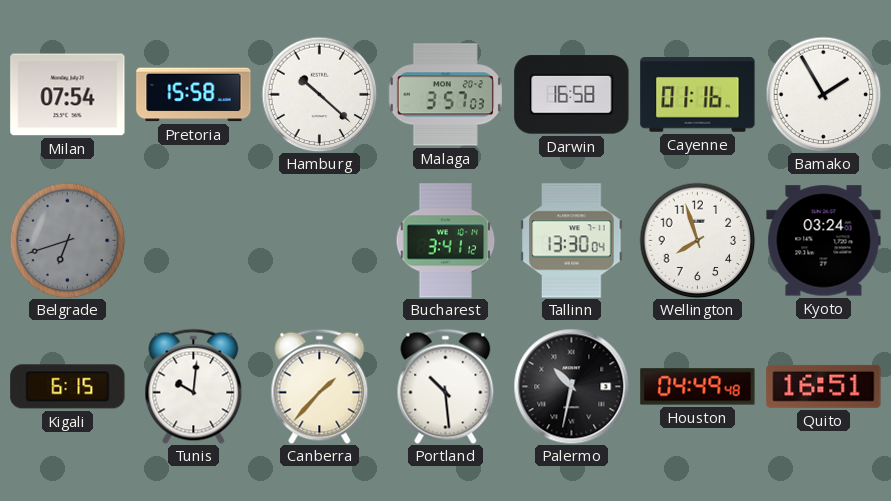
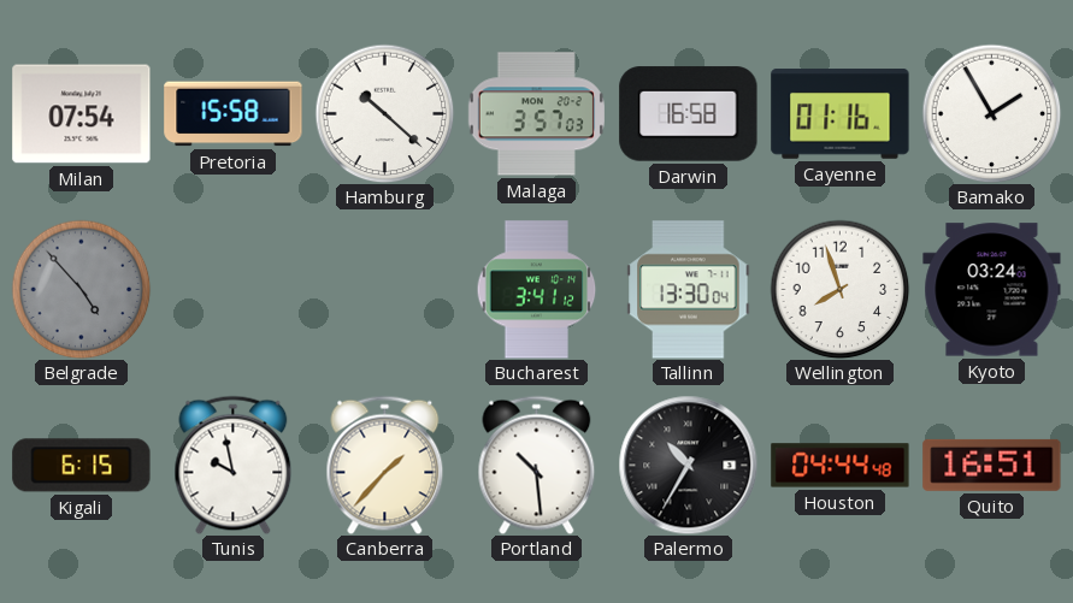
Belgrade: 6:42 -> 4:53
Tunis: 10:01 -> 9:58
Palermo: 10:32 -> 10:35
Houston: 04:49 -> 04:44
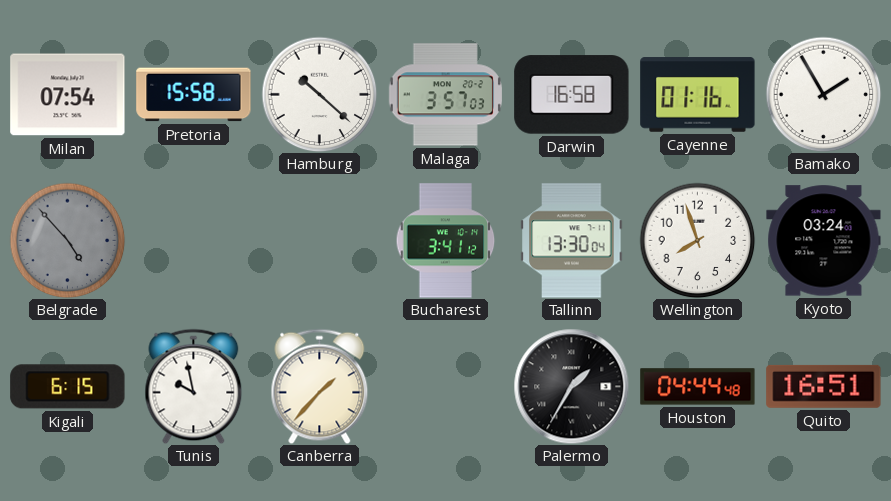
Portland: 10:29 -> none
Palermo: 10:35 -> 1:35
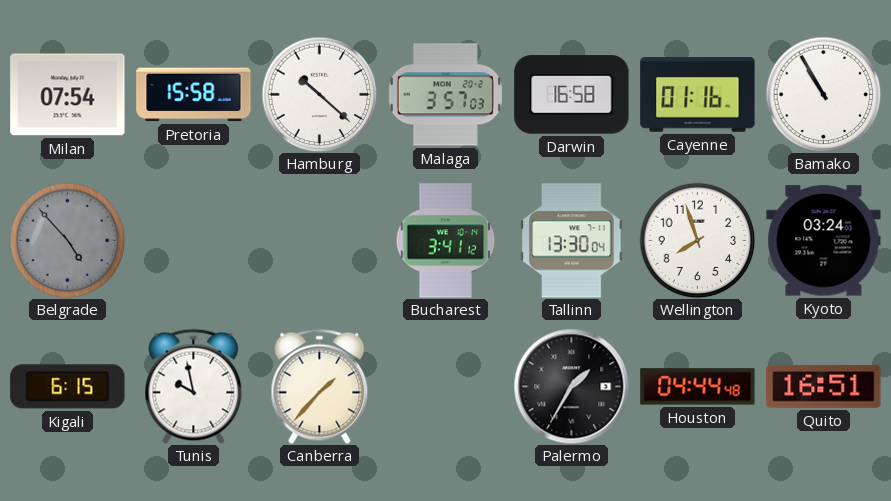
Bamako: 1:55 -> 10:55
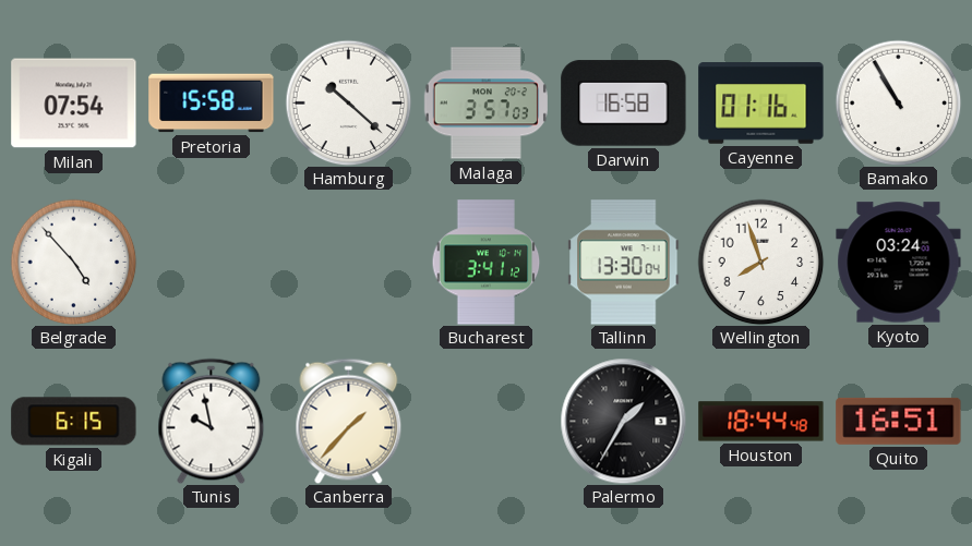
Belgrade dial: grey -> white
Houston: 04:44 -> 18:44
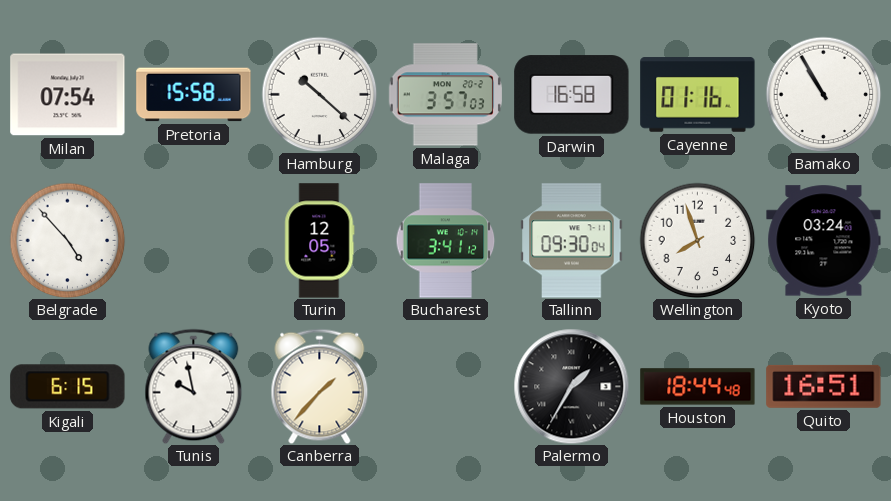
Turin: none -> 12:05
Tallinn: 13:30 -> 09:30
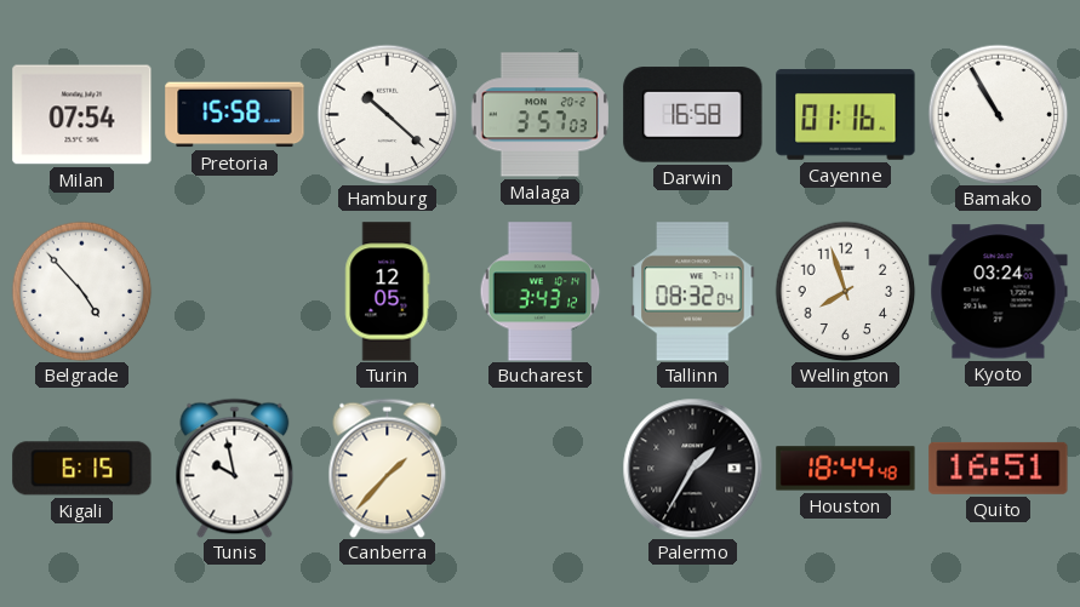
Bucharest: 3:41 -> 3:43
Tallinn: 09:30 -> 08:32
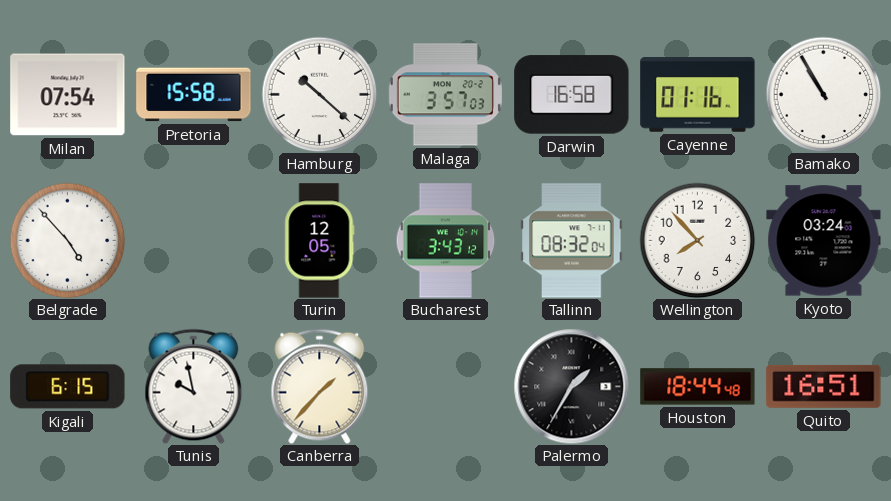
Wellington: 7:57 -> 7:53
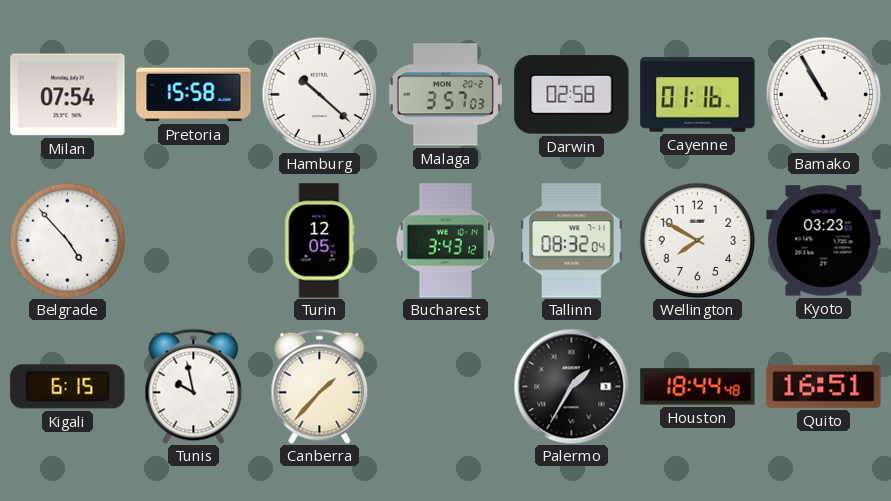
Darwin: 16:58 -> 02:58
Wellington: 7:53 -> 7:50
Kyoto: 03:24 -> 03:23
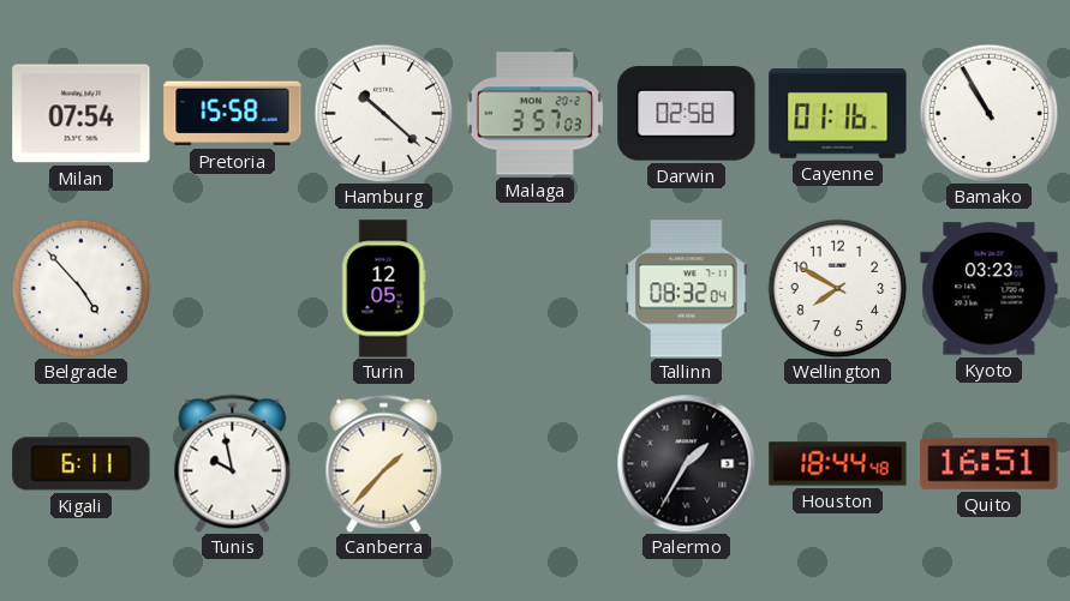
Bucharest: 3:43 -> none
Kigali: 6:15 -> 6:11
